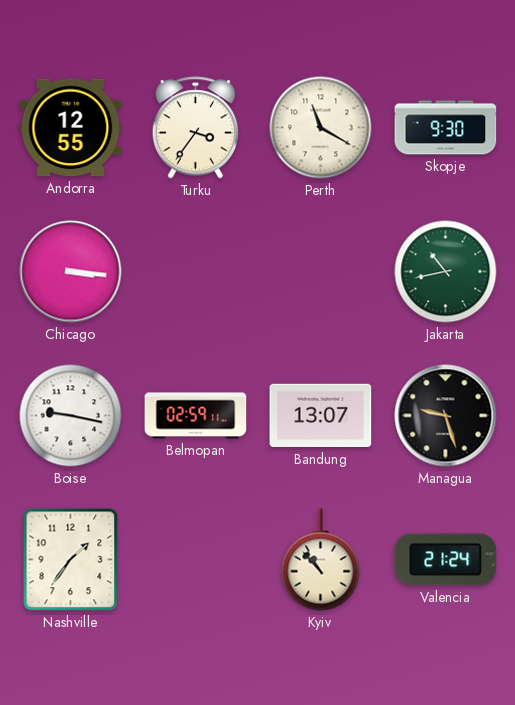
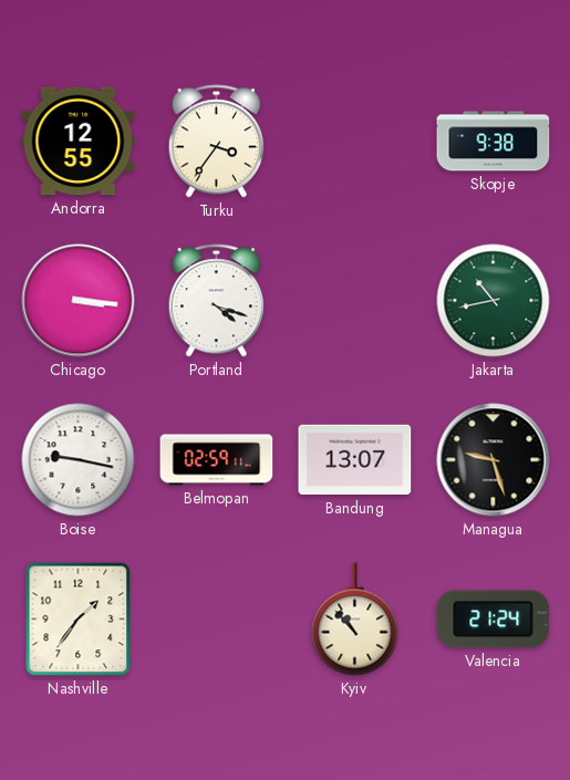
Perth: 11:20 -> none
Skopje: 9:30 -> 9:38
Portland: none -> 4:18
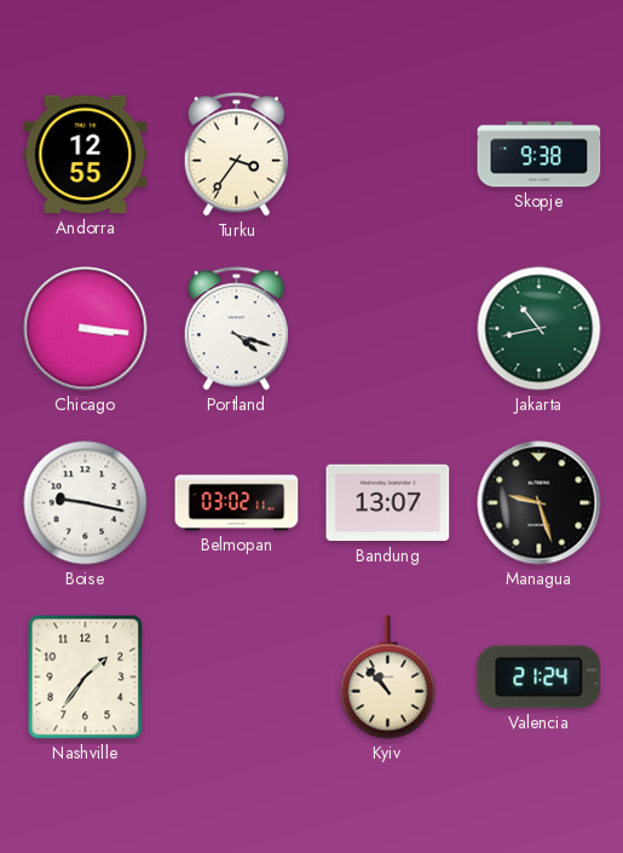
Belmopan: 02:59 -> 03:02
